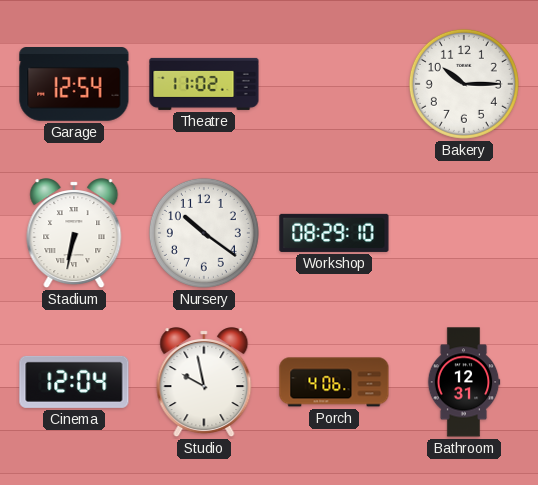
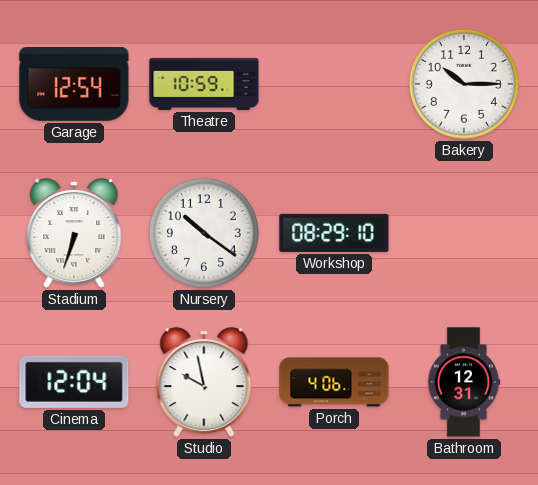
Theatre: 11:02 -> 10:59
Stadium: 6:32 -> 6:33
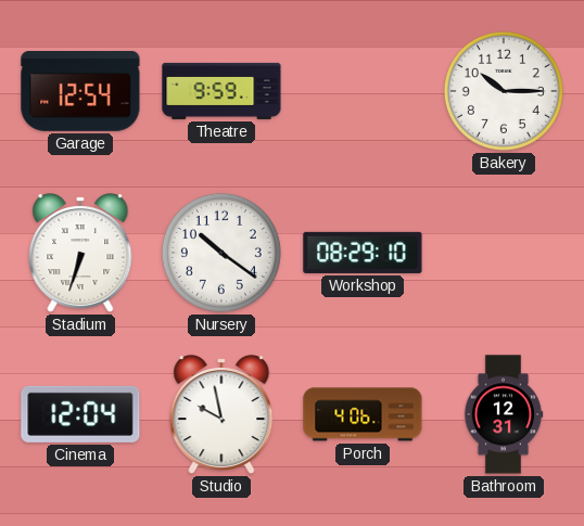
Theatre: 10:59 -> 9:59
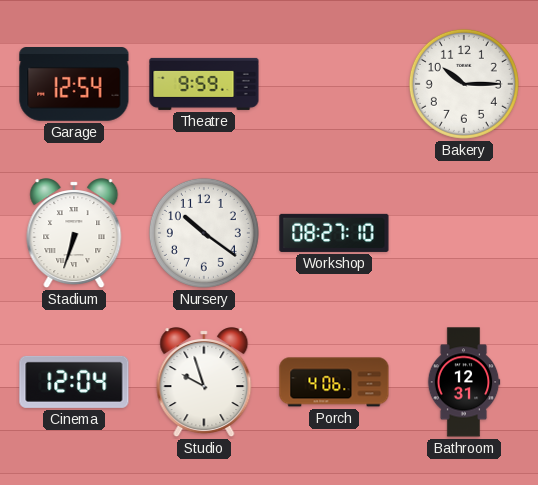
Workshop: 08:29 -> 08:27
Studio: 9:58 -> 9:57
